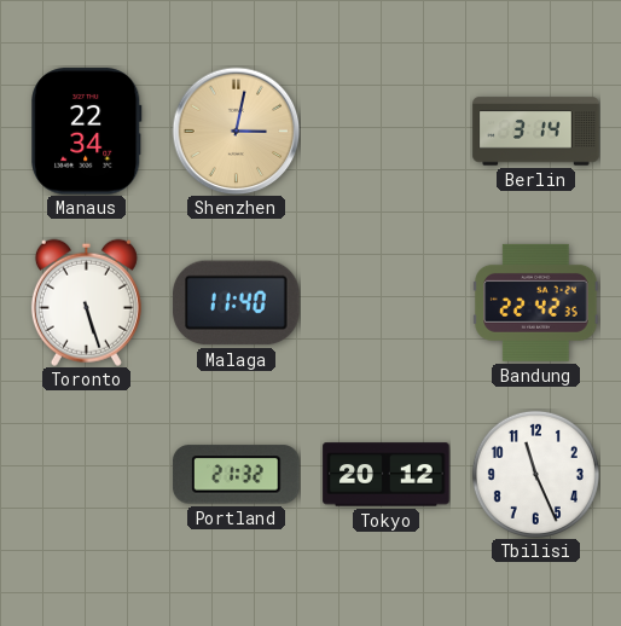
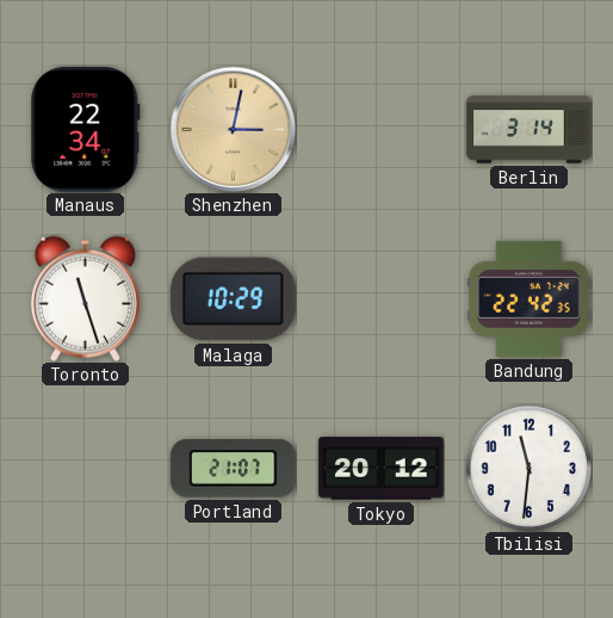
Toronto: 5:27 -> 11:27
Malaga: 11:40 -> 10:29
Portland: 21:32 -> 21:07
Tbilisi: 11:26 -> 11:31
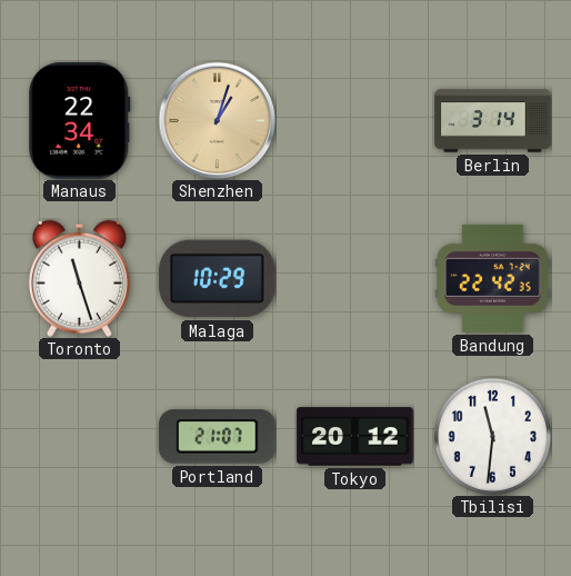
Shenzhen: 3:02 -> 1:03
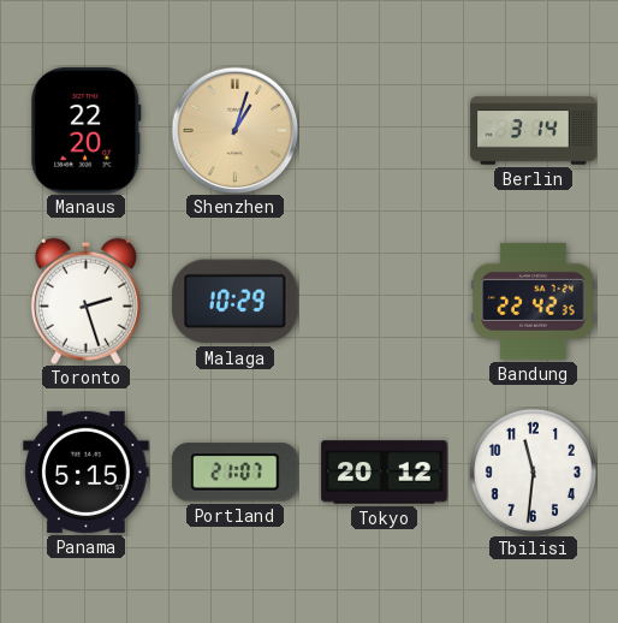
Manaus: 22:34 -> 22:20
Toronto: 11:27 -> 2:27
Panama: none -> 5:15
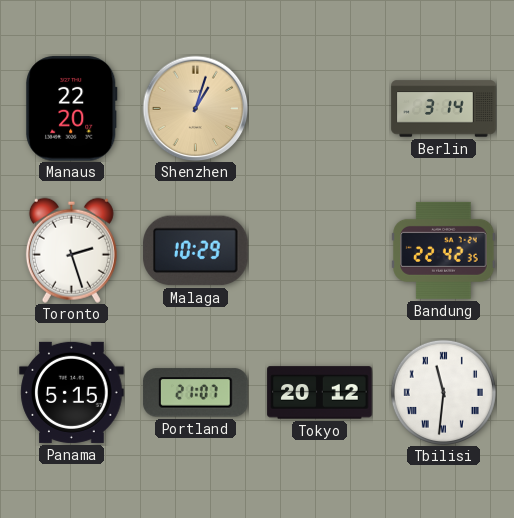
Tbilisi numerals: Arabic -> Roman
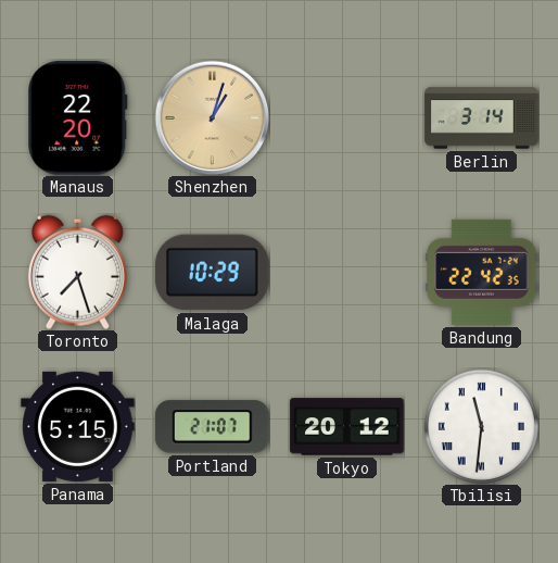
Toronto: 2:27 -> 7:27
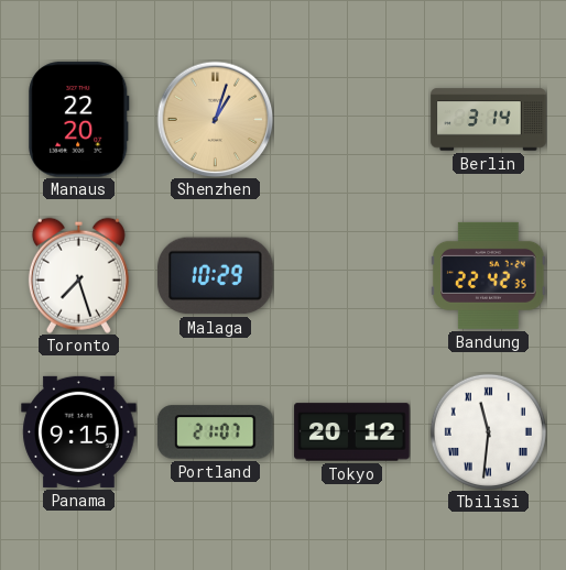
Panama: 5:15 -> 9:15
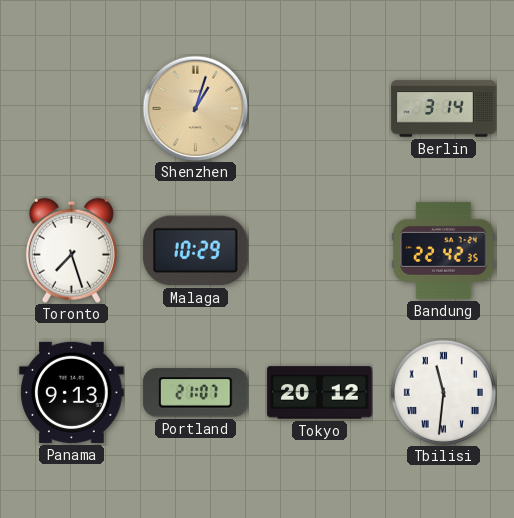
Manaus: 22:20 -> none
Panama: 9:15 -> 9:13
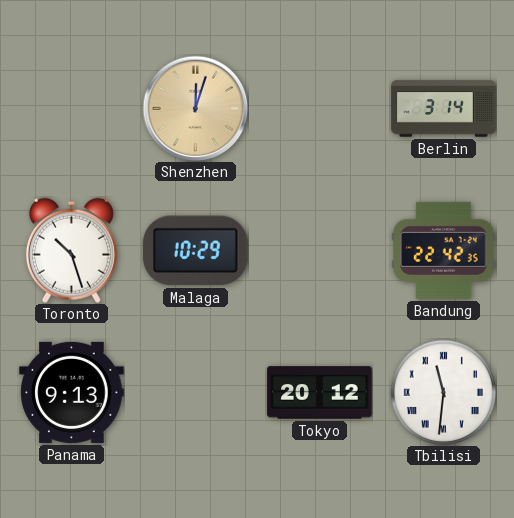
Shenzhen: 1:03 -> 12:03
Toronto: 7:27 -> 10:27
Portland: 21:07 -> none
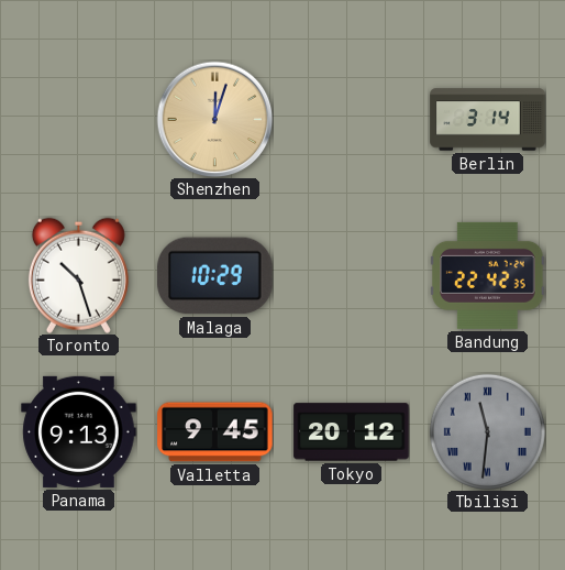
Valletta: none -> 9:45
Tbilisi dial: white -> grey
